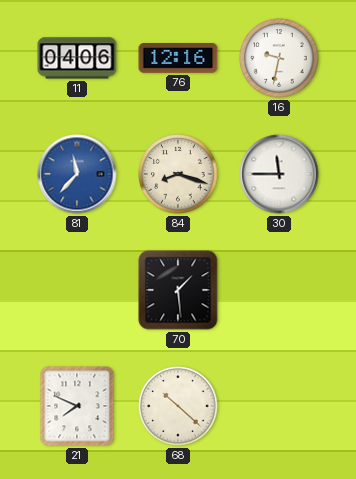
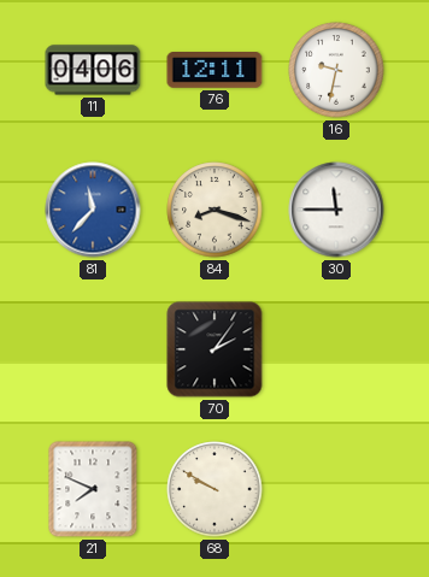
76: 12:16 -> 12:11
70: 1:29 -> 2:06
68: 10:22 -> 9:50
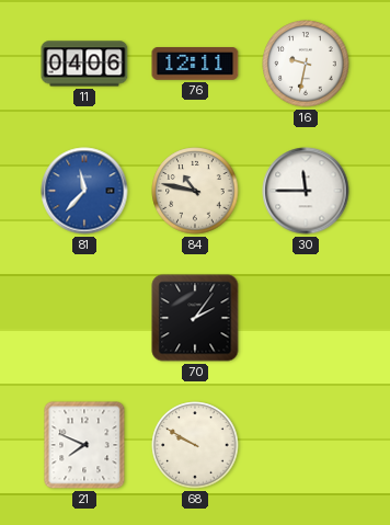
84: 8:18 -> 10:47
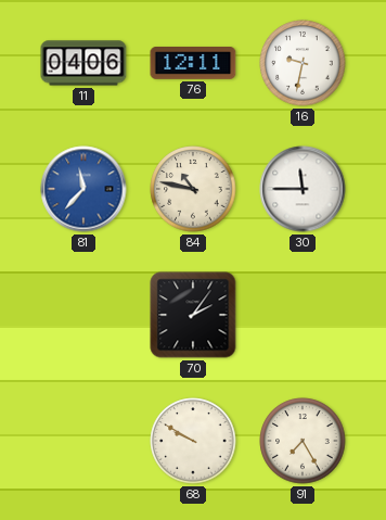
21: 7:49 -> none
91: none -> 7:25
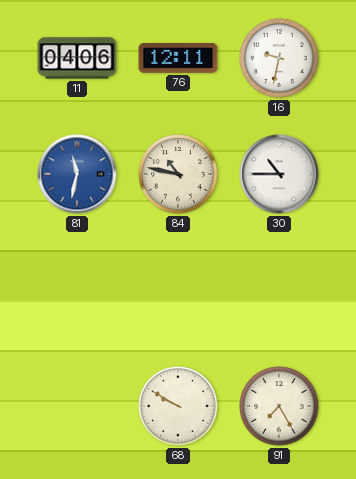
81: 11:37 -> 11:32
30: 11:45 -> 10:45
70: 2:06 -> none
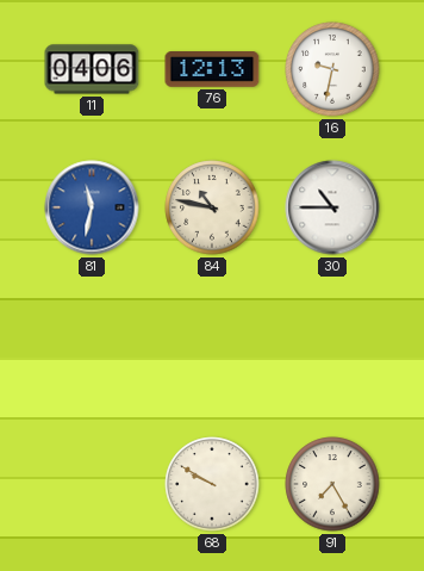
76: 12:11 -> 12:13
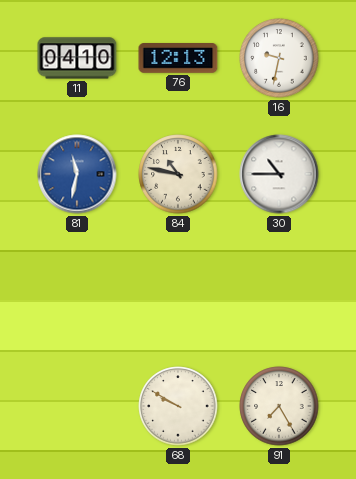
11: 04:06 -> 04:10
